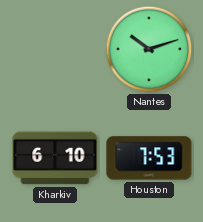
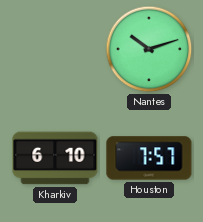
Houston: 7:53 -> 7:57
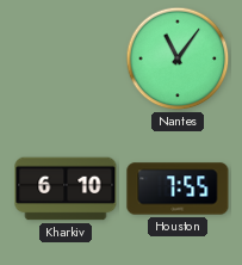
Nantes: 10:12 -> 11:06
Houston: 7:57 -> 7:55
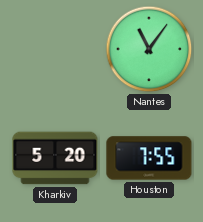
Kharkiv: 6:10 -> 5:20
